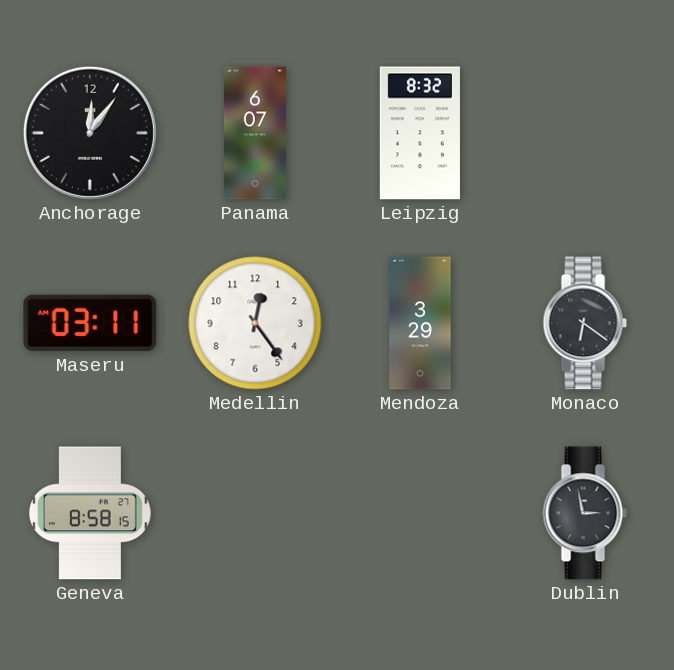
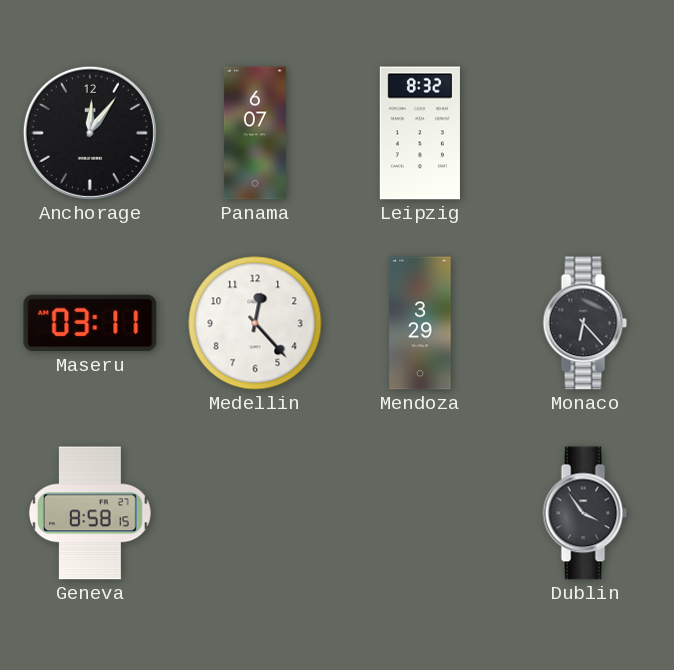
Medellin: 12:24 -> 12:23
Monaco: 6:21 -> 6:23
Dublin: 2:58 -> 3:54
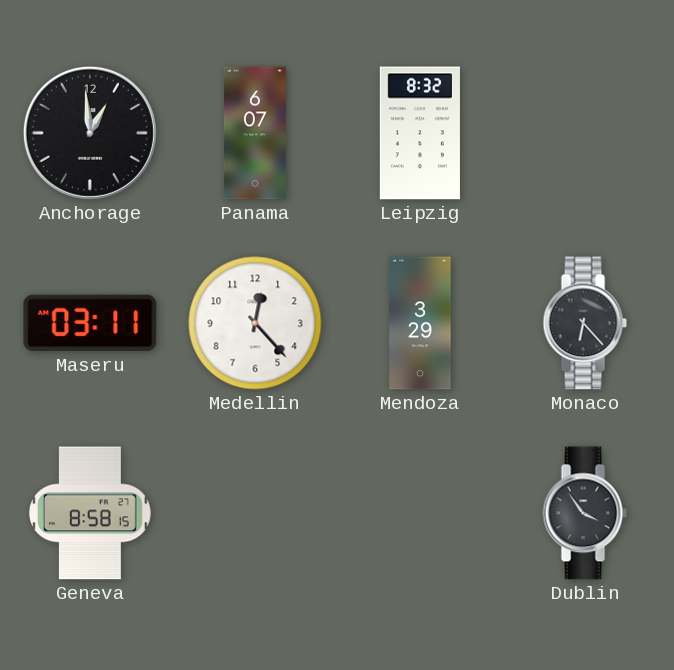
Anchorage: 12:06 -> 12:59
